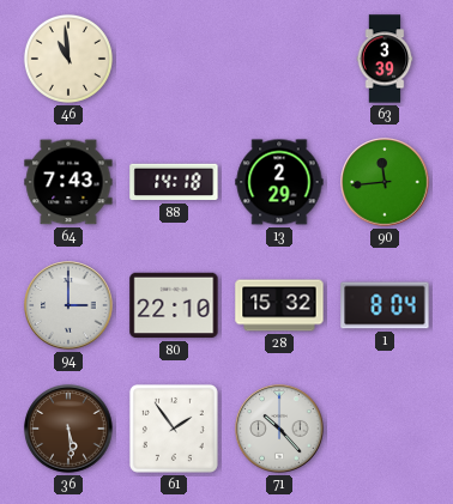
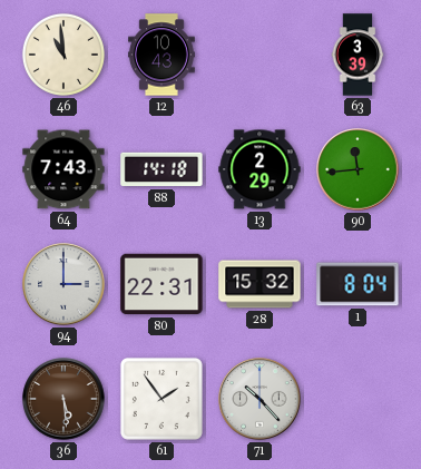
12: none -> 10:43
80: 22:10 -> 22:31
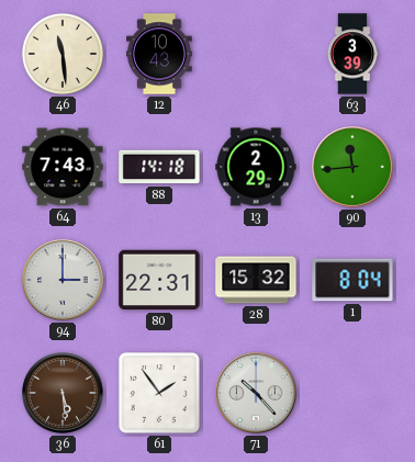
46: 10:59 -> 11:29
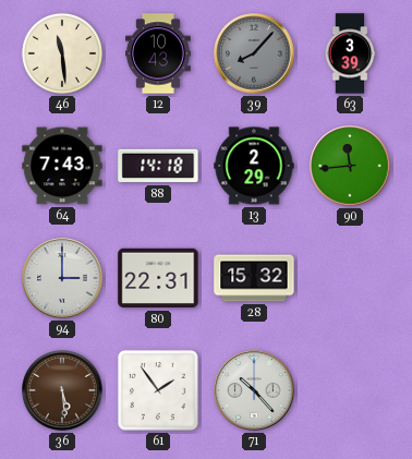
39: none -> 8:07
1: 8:04 -> none
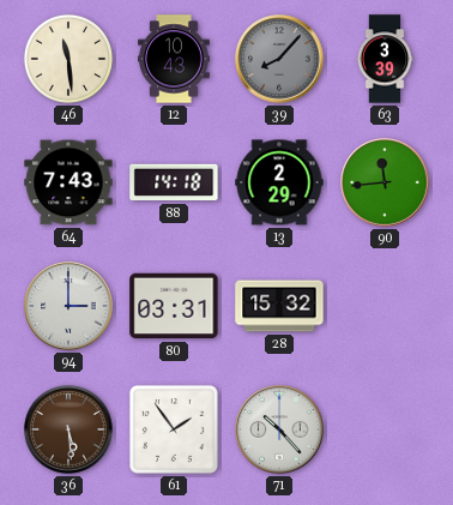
80: 22:31 -> 03:31
